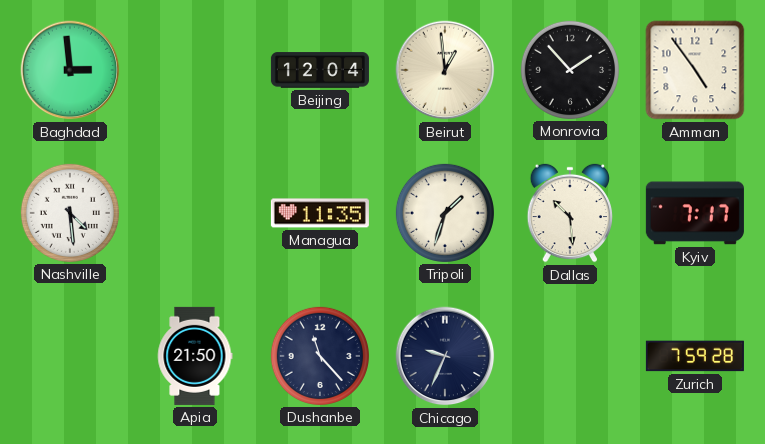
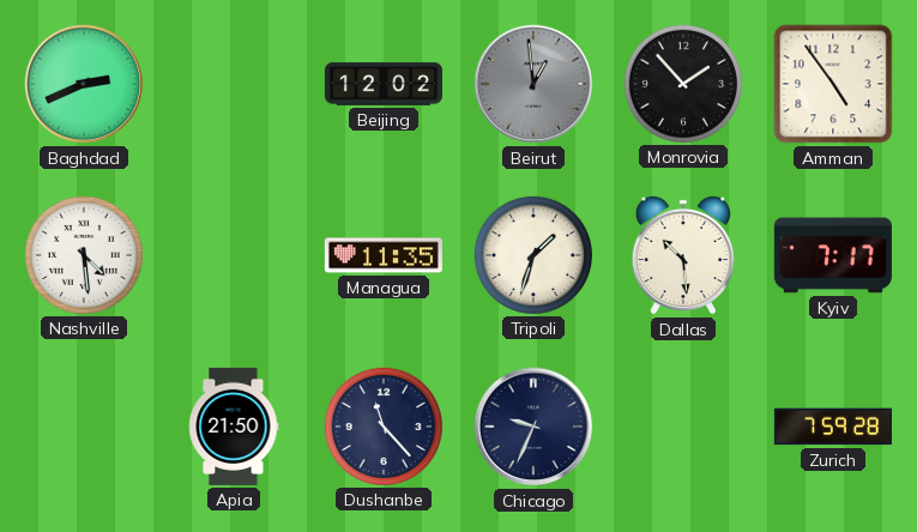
Baghdad: 2:59 -> 2:41
Beijing: 12:04 -> 12:02
Beirut dial: cream -> grey
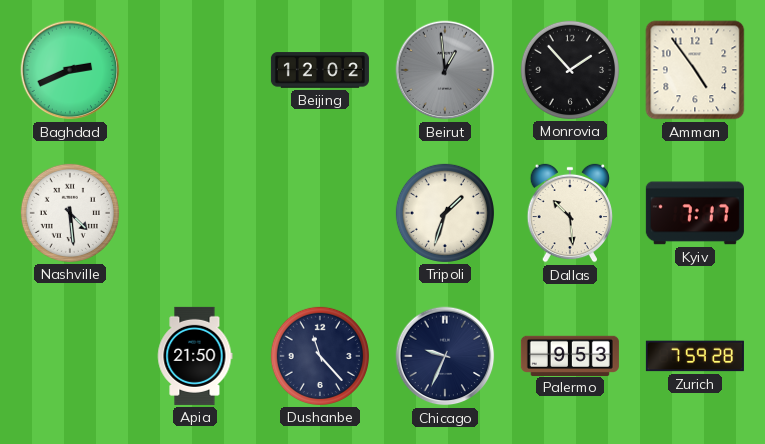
Managua: 11:35 -> none
Palermo: none -> 9:53
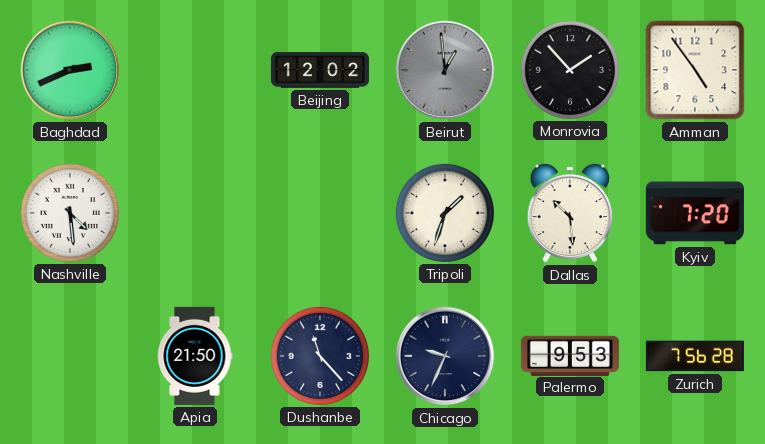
Kyiv: 7:17 -> 7:20
Zurich: 7:59 -> 7:56
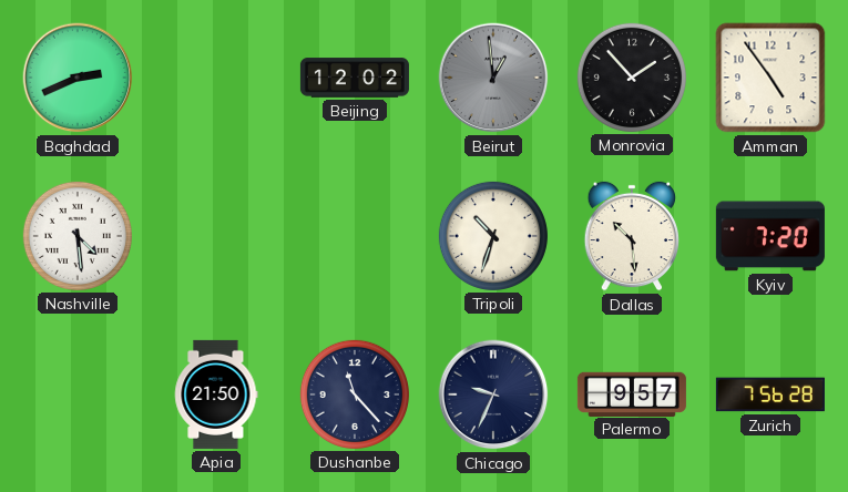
Tripoli: 1:33 -> 10:33
Palermo: 9:53 -> 9:57
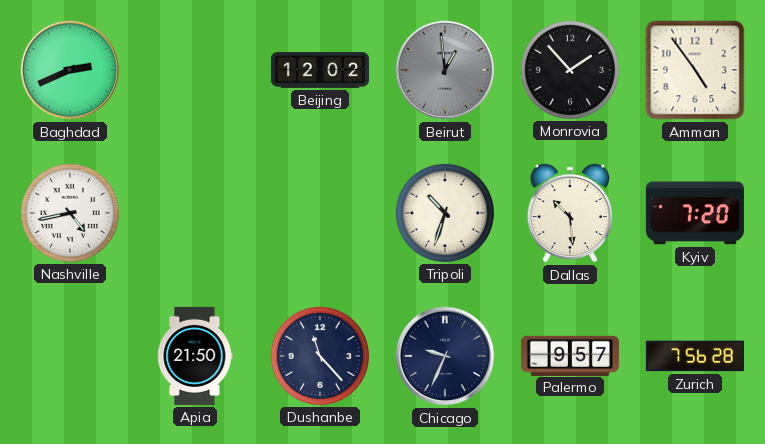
Nashville: 4:29 -> 4:43
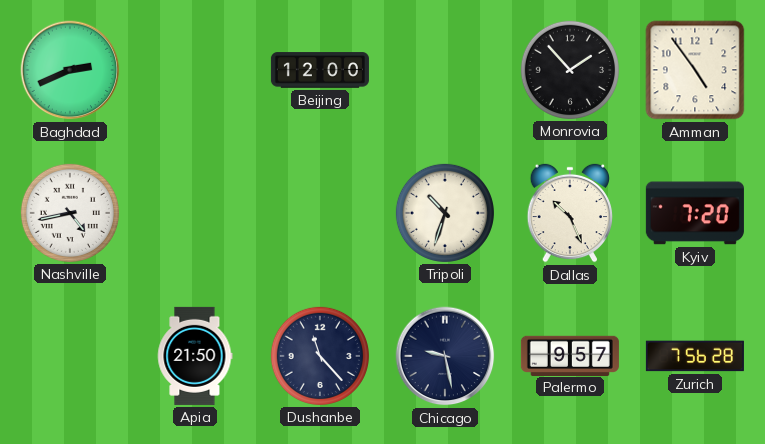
Beijing: 12:02 -> 12:00
Beirut: 12:59 -> none
Dallas: 10:29 -> 10:26
Chicago: 9:34 -> 9:28
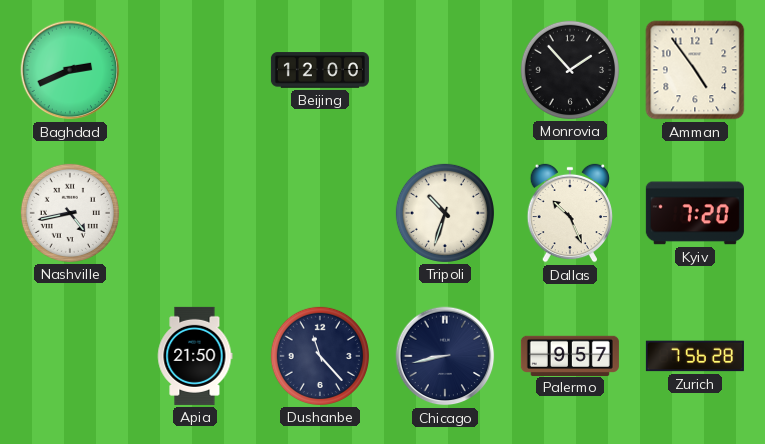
Chicago: 9:28 -> 8:43
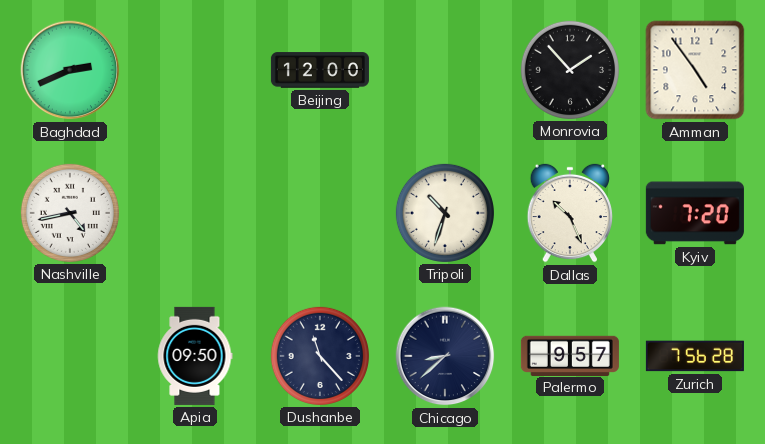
Apia: 21:50 -> 09:50
Chicago: 8:43 -> 8:38
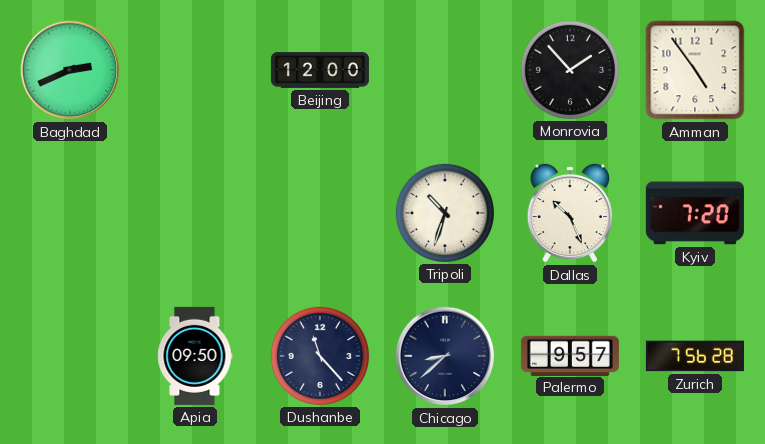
Nashville: 4:43 -> none
